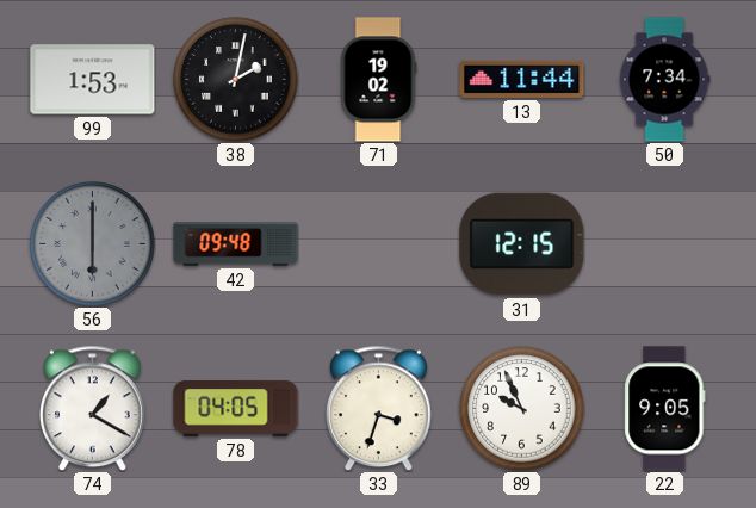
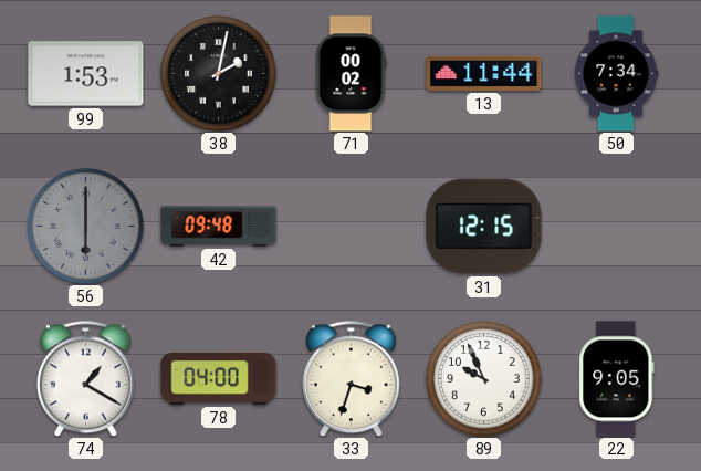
71: 19:02 -> 00:02
78: 04:05 -> 04:00
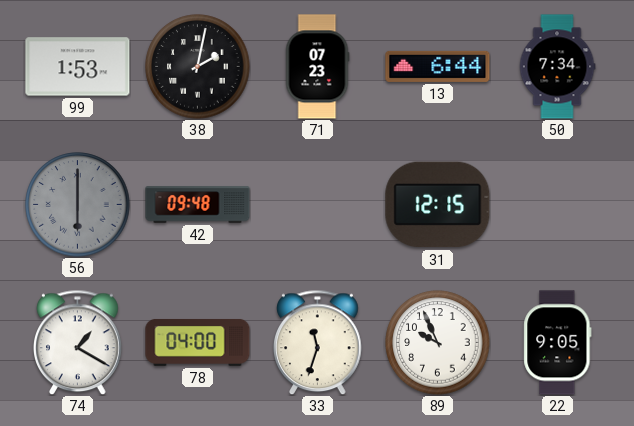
71: 00:02 -> 07:23
13: 11:44 -> 6:44
33: 3:33 -> 11:33
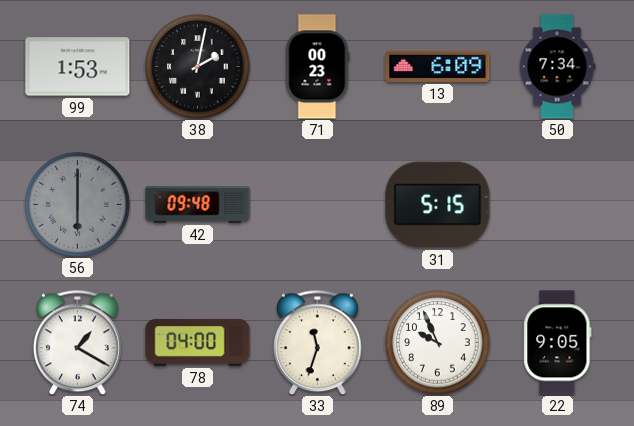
71: 07:23 -> 00:23
13: 6:44 -> 6:09
31: 12:15 -> 5:15
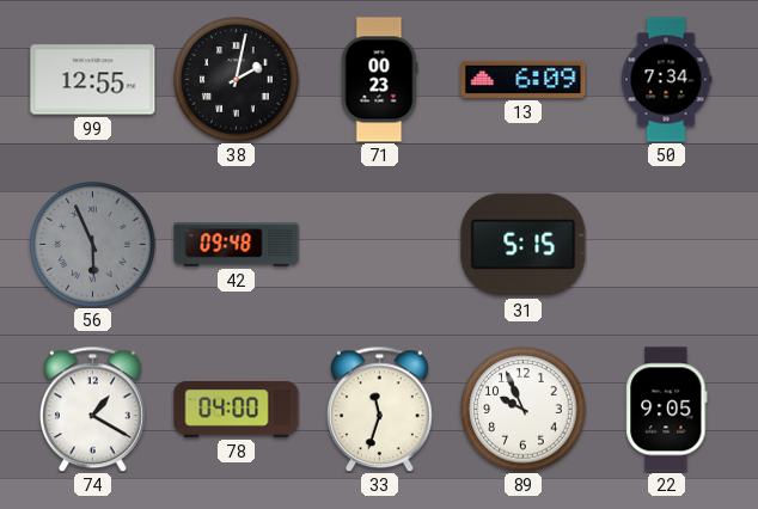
99: 1:53 -> 12:55
56: 6:00 -> 5:56
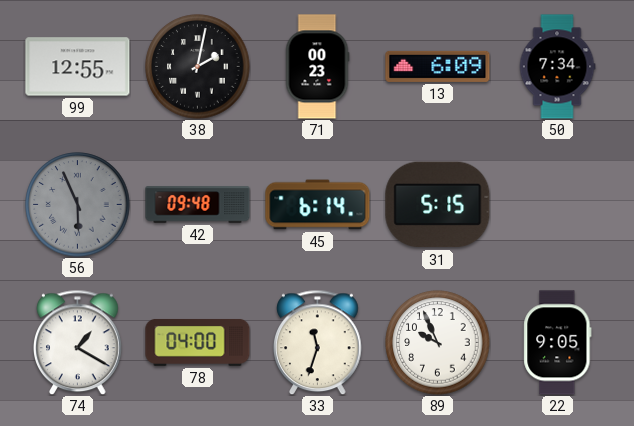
45: none -> 6:14
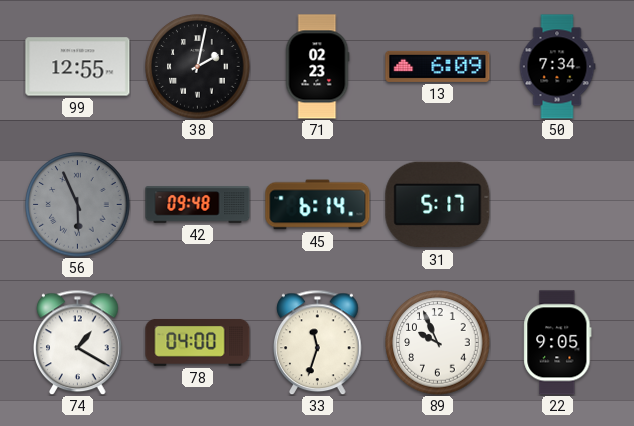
71: 00:23 -> 02:23
31: 5:15 -> 5:17
